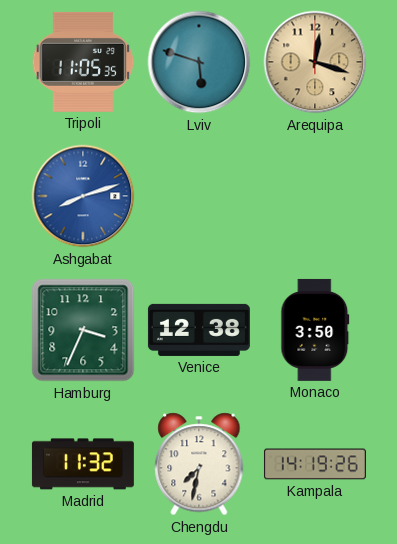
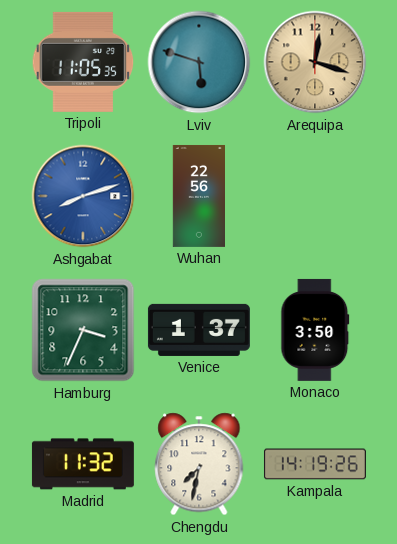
Wuhan: none -> 22:56
Venice: 12:38 -> 1:37
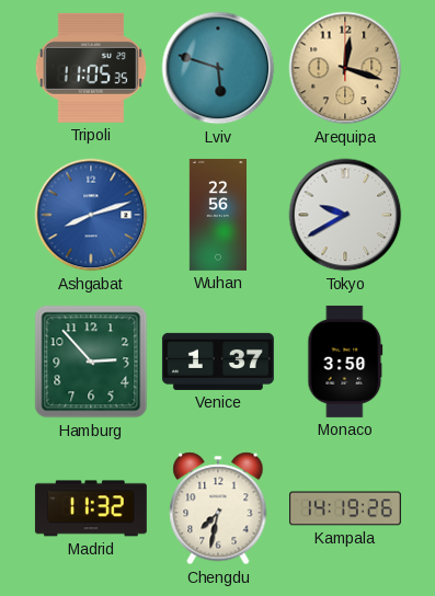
Tokyo: none -> 9:40
Hamburg: 3:34 -> 2:53
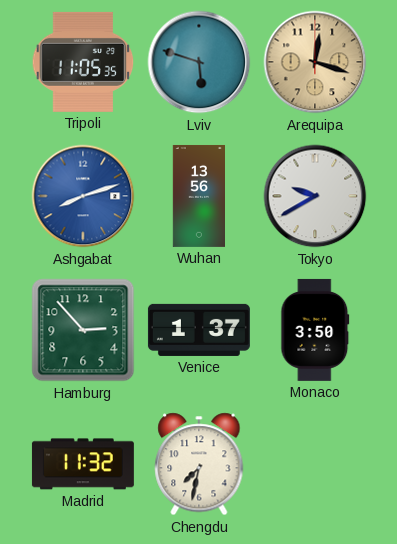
Wuhan: 22:56 -> 13:56
Kampala: 14:19 -> none
